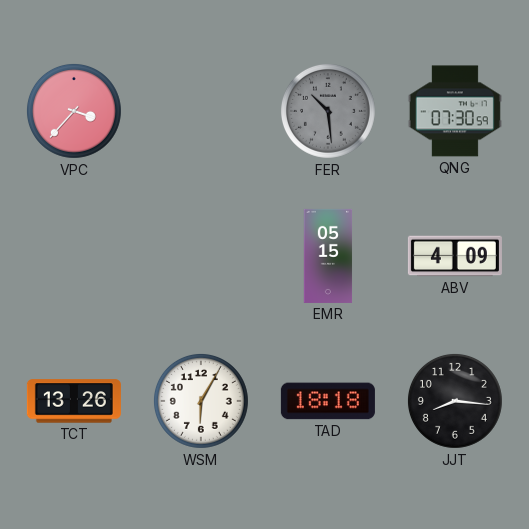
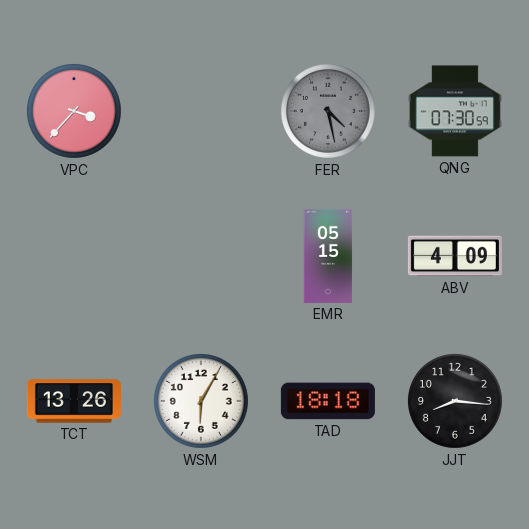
FER: 10:29 -> 4:28
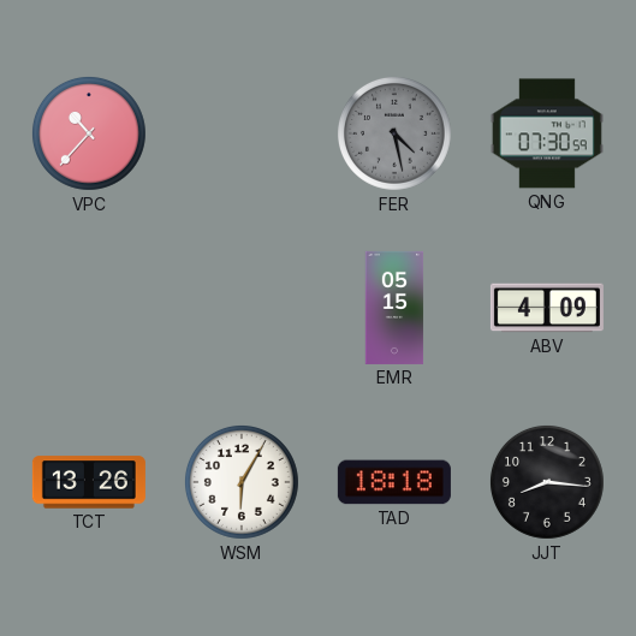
VPC: 3:37 -> 10:37
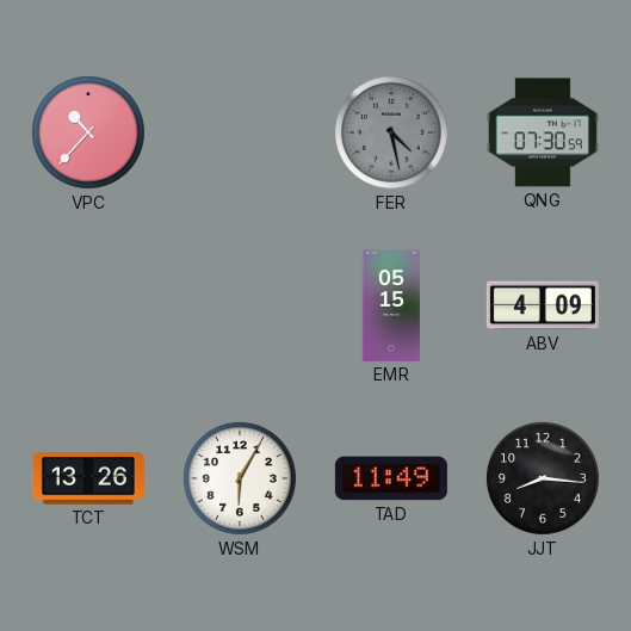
TAD: 18:18 -> 11:49
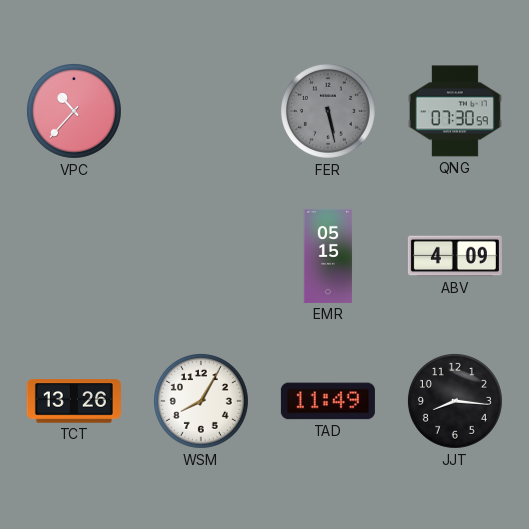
FER: 4:28 -> 5:28
WSM: 6:05 -> 8:05
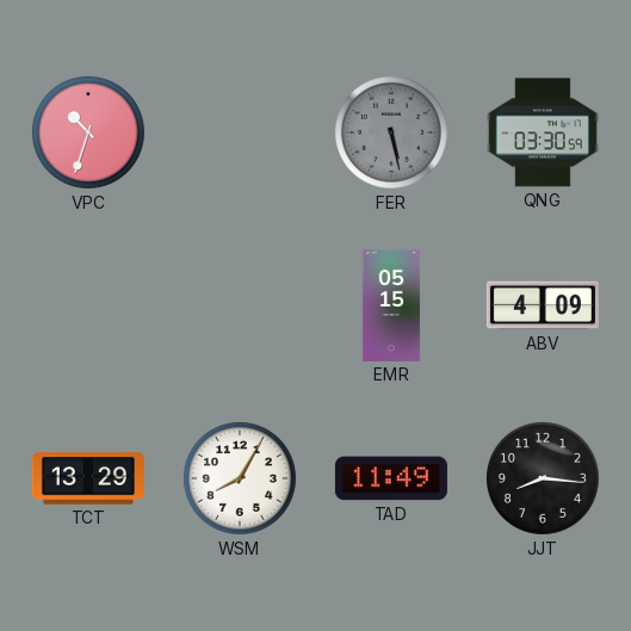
VPC: 10:37 -> 10:33
QNG: 07:30 -> 03:30
TCT: 13:26 -> 13:29
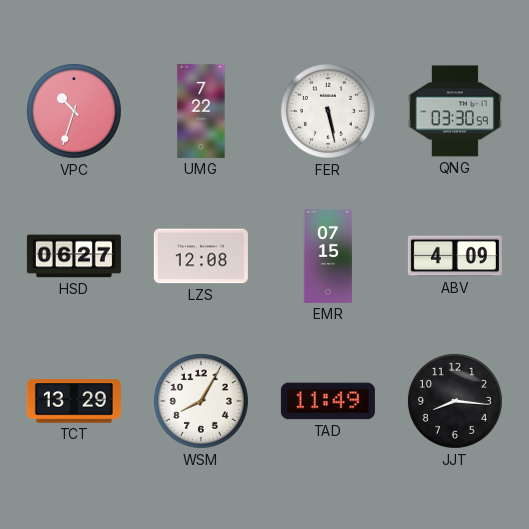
UMG: none -> 7:22
FER dial: grey -> white
HSD: none -> 06:27
LZS: none -> 12:08
EMR: 05:15 -> 07:15
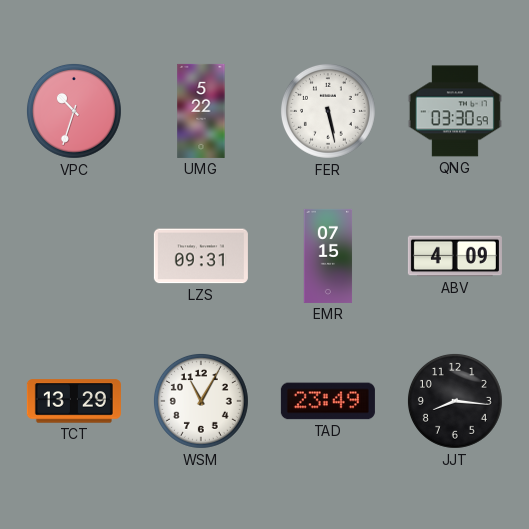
UMG: 7:22 -> 5:22
HSD: 06:27 -> none
LZS: 12:08 -> 09:31
WSM: 8:05 -> 11:05
TAD: 11:49 -> 23:49
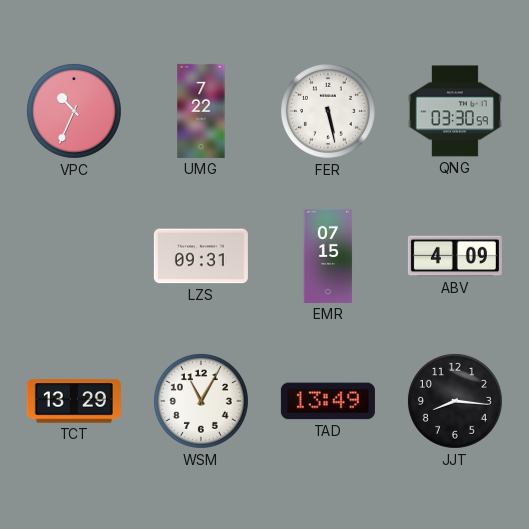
VPC: 10:33 -> 10:34
UMG: 5:22 -> 7:22
TAD: 23:49 -> 13:49
